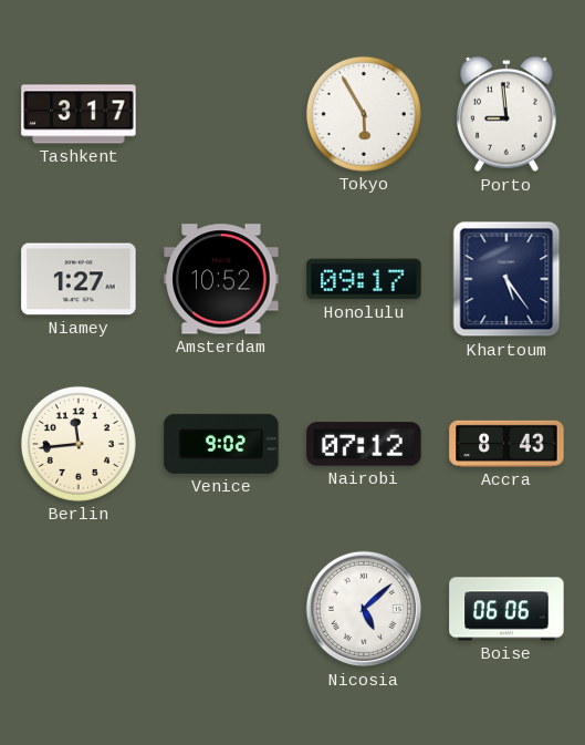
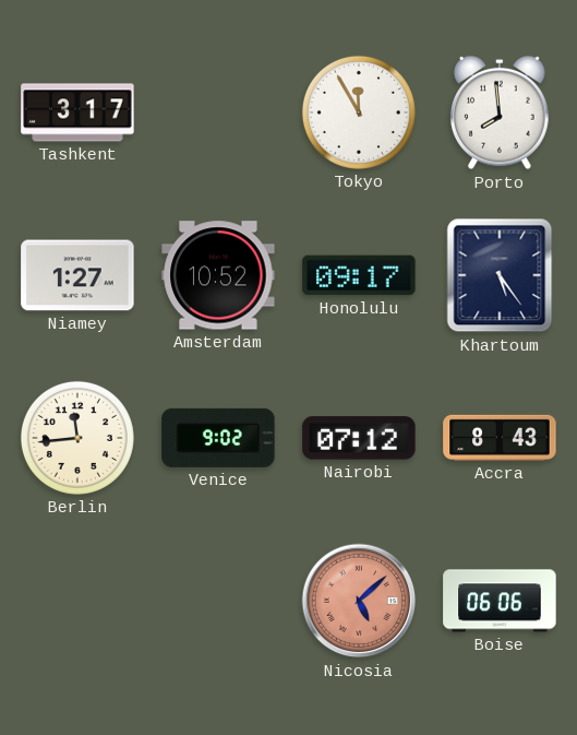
Tokyo: 5:55 -> 11:55
Porto: 8:59 -> 7:59
Nicosia dial: white -> salmon
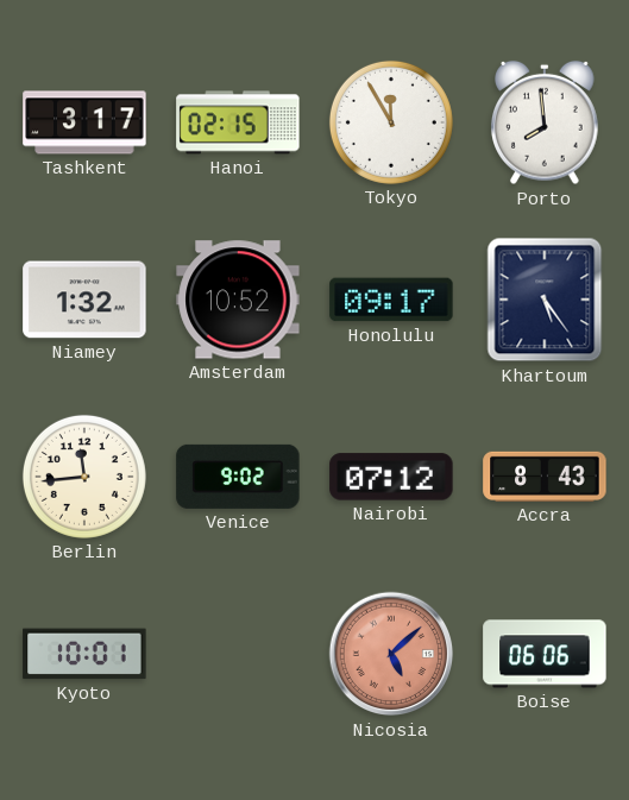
Hanoi: none -> 02:15
Niamey: 1:27 -> 1:32
Kyoto: none -> 10:01
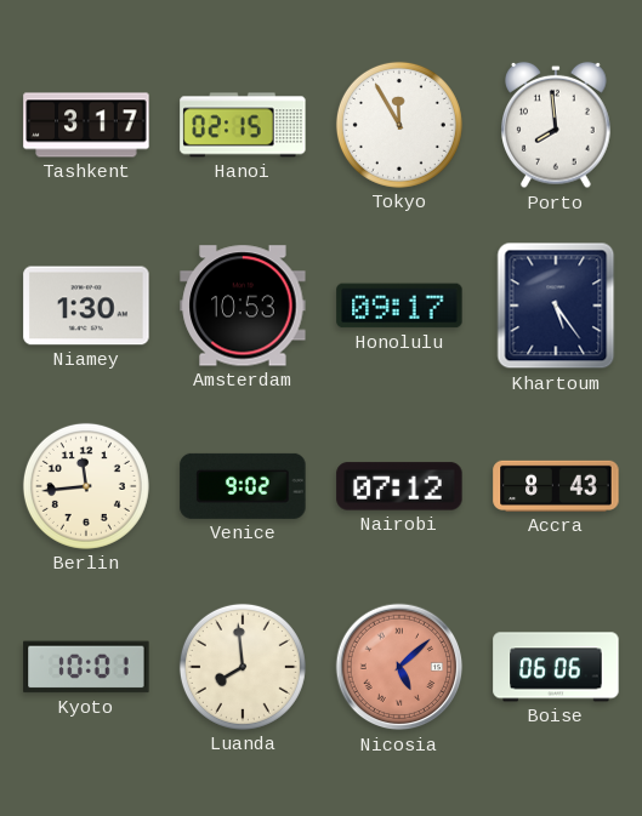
Niamey: 1:32 -> 1:30
Amsterdam: 10:52 -> 10:53
Luanda: none -> 7:59
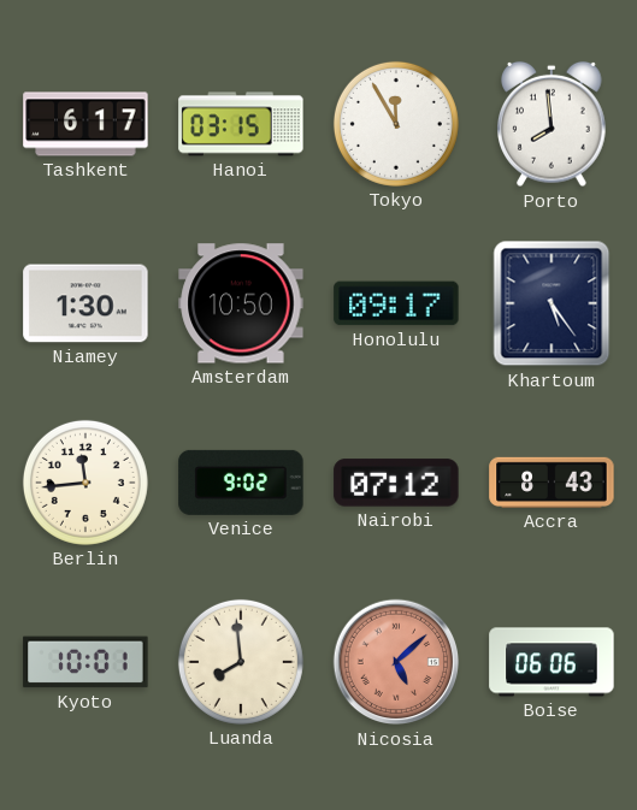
Tashkent: 3:17 -> 6:17
Hanoi: 02:15 -> 03:15
Amsterdam: 10:53 -> 10:50
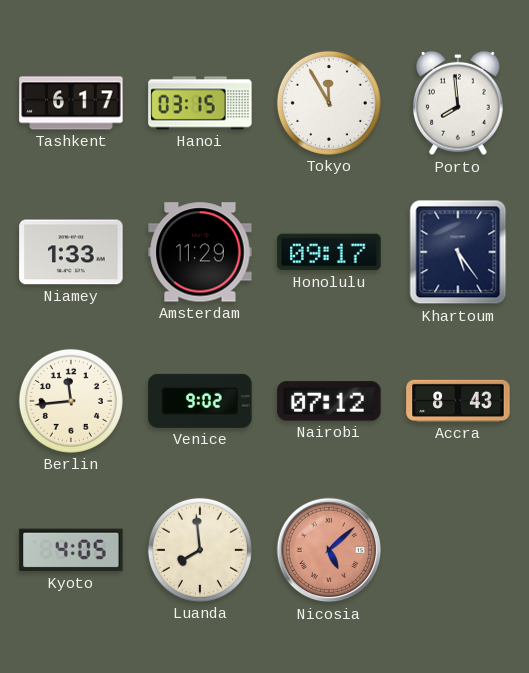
Niamey: 1:30 -> 1:33
Amsterdam: 10:50 -> 11:29
Kyoto: 10:01 -> 4:05
Boise: 06:06 -> none
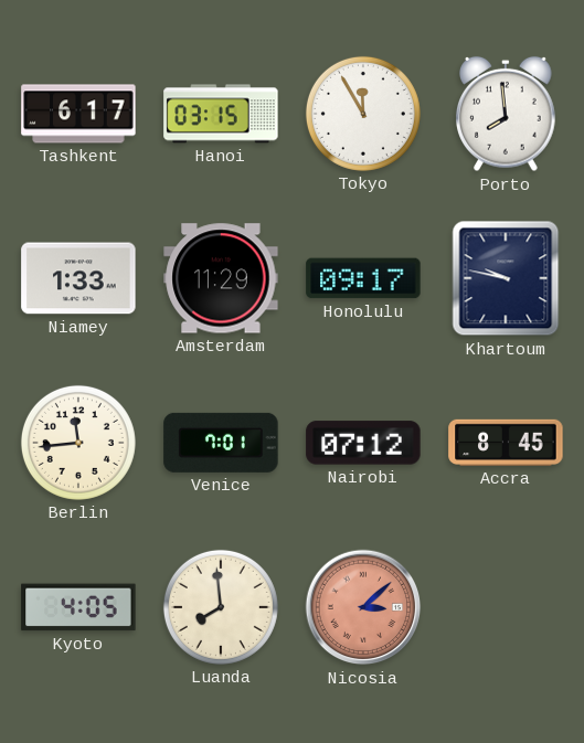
Khartoum: 5:24 -> 9:47
Venice: 9:02 -> 7:01
Accra: 8:43 -> 8:45
Nicosia: 5:08 -> 3:08
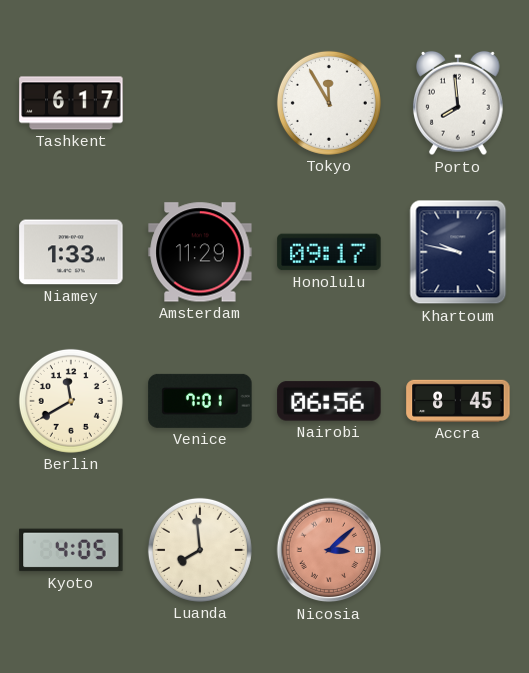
Hanoi: 03:15 -> none
Berlin: 11:44 -> 11:40
Nairobi: 07:12 -> 06:56
